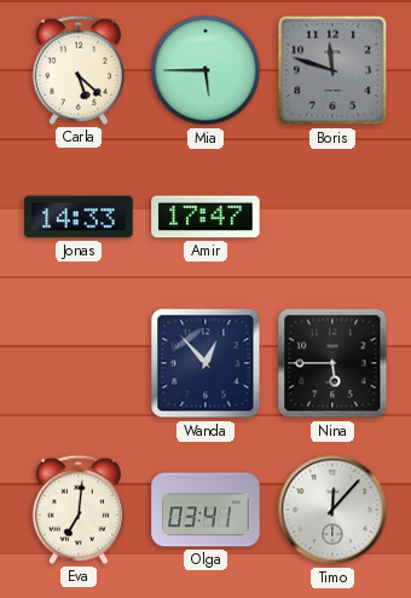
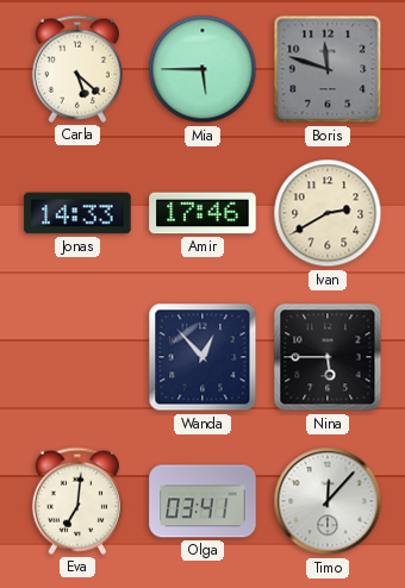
Amir: 17:47 -> 17:46
Ivan: none -> 2:40
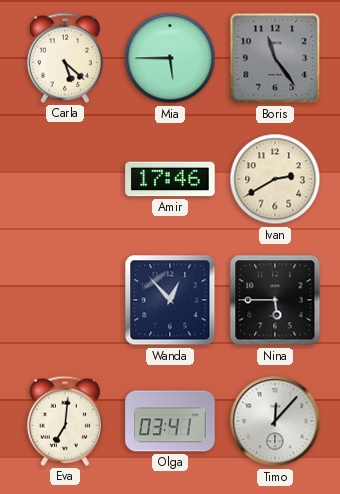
Boris: 11:48 -> 11:24
Jonas: 14:33 -> none
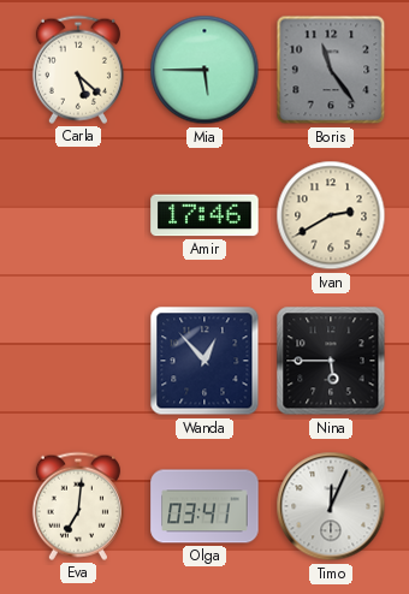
Timo: 12:07 -> 12:04
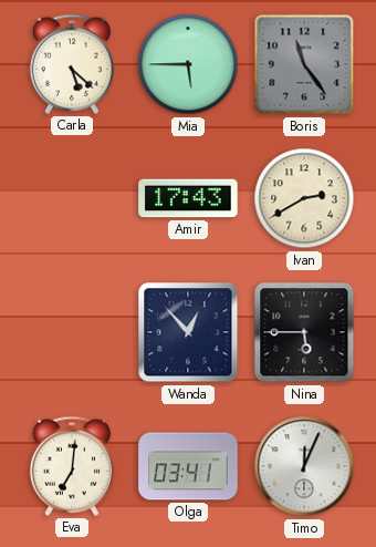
Amir: 17:46 -> 17:43
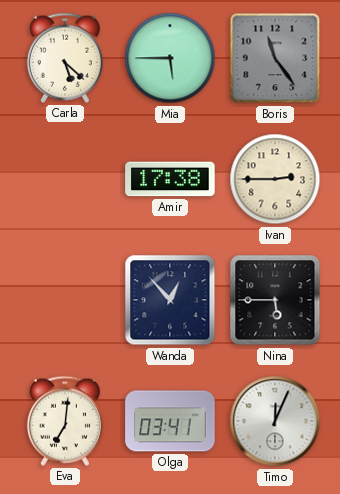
Amir: 17:43 -> 17:38
Ivan: 2:40 -> 2:45
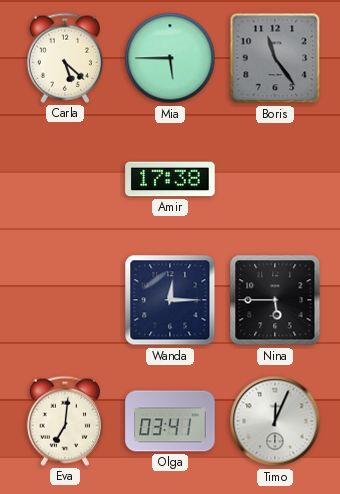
Ivan: 2:45 -> none
Wanda: 12:53 -> 12:15
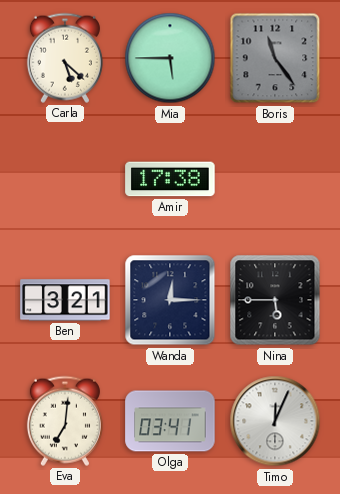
Ben: none -> 3:21
